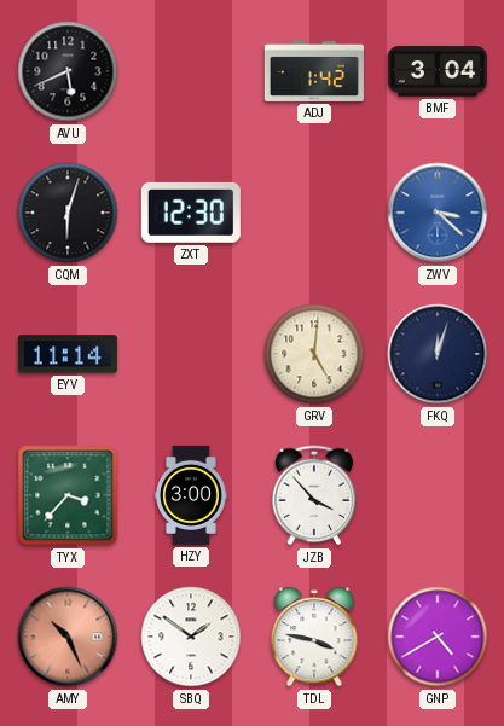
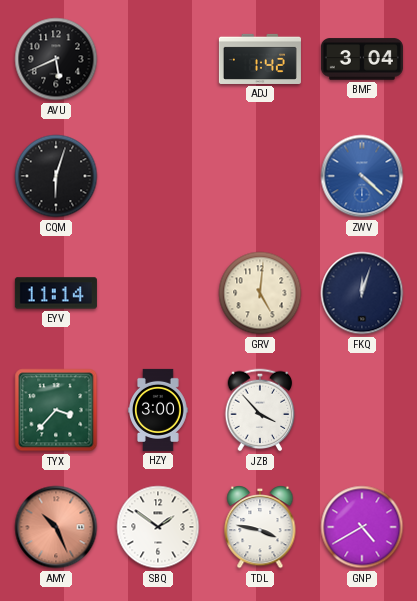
ZXT: 12:30 -> none
ZWV: 3:22 -> 4:22
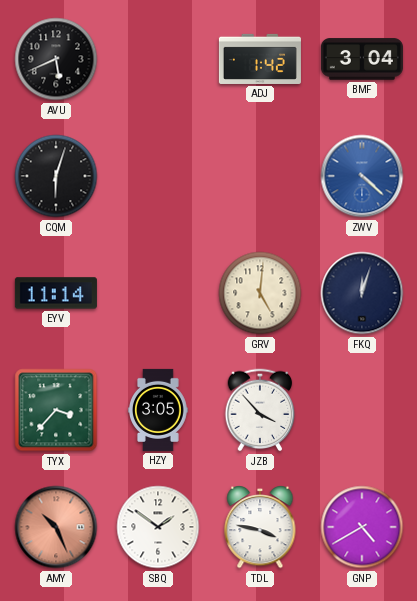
HZY: 3:00 -> 3:05
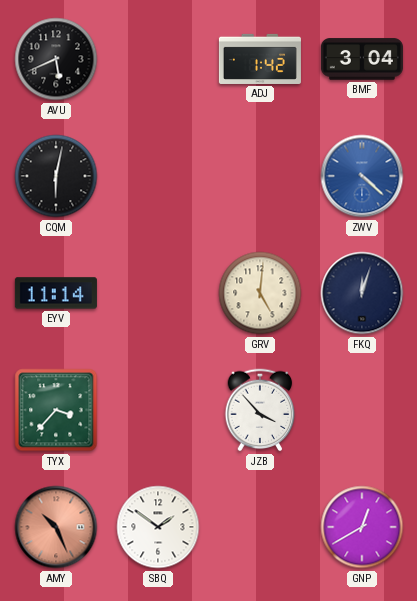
CQM: 6:03 -> 6:02
HZY: 3:05 -> none
TDL: 3:47 -> none
GNP: 4:40 -> 12:40
